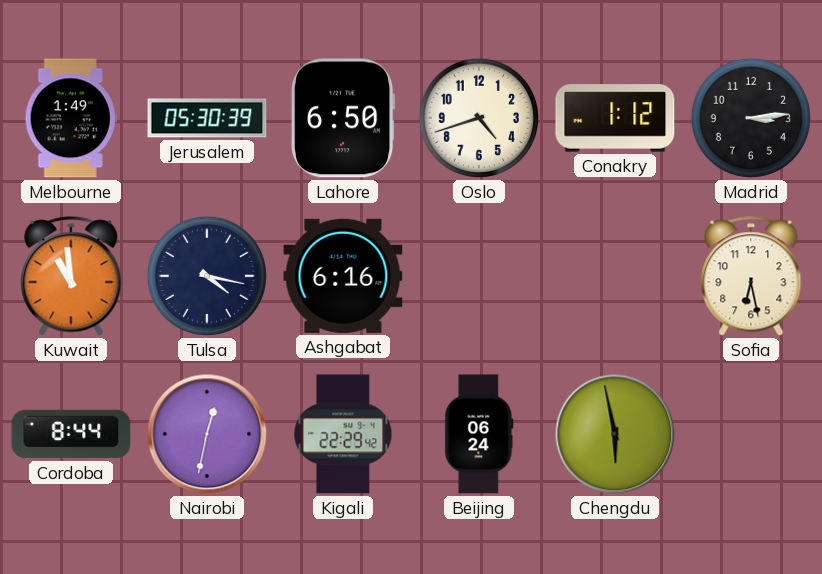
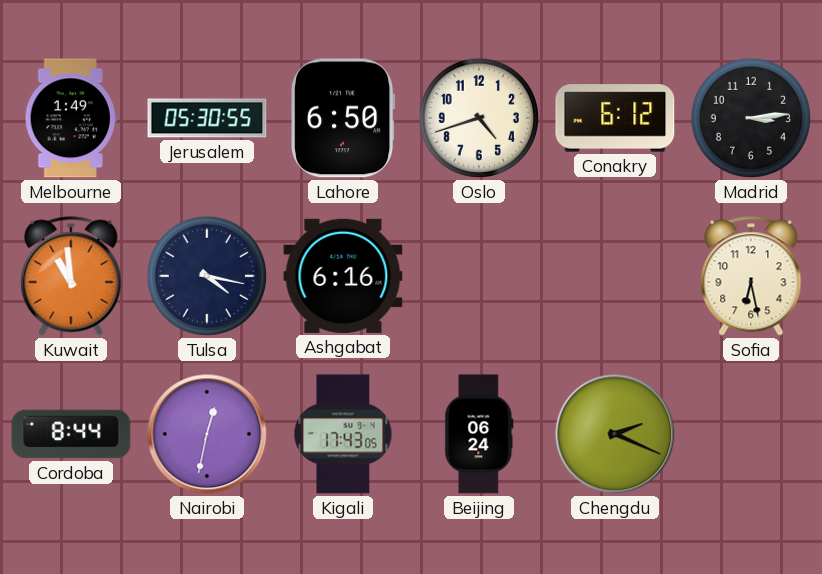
Jerusalem: 05:30:39 -> 05:30:55
Conakry: 1:12 -> 6:12
Kigali: 22:29 -> 17:43
Chengdu: 5:58 -> 2:19
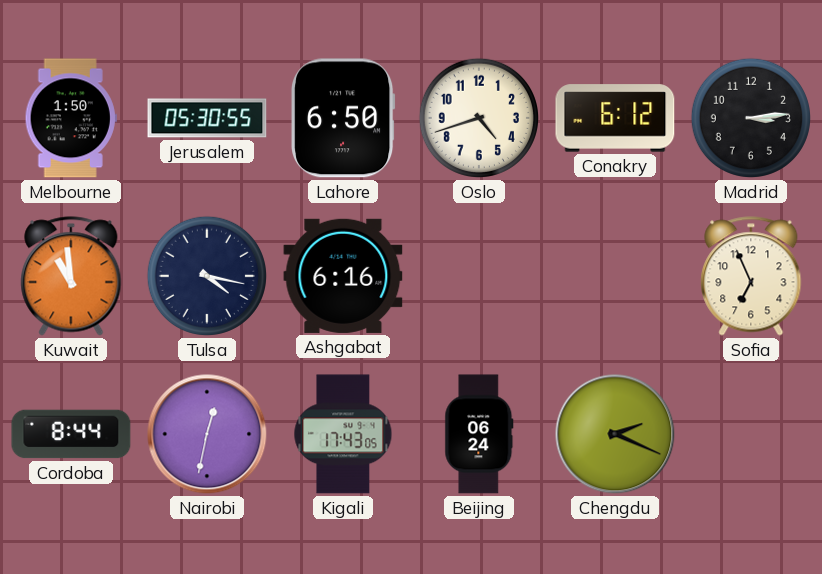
Melbourne: 1:49 -> 1:50
Sofia: 6:28 -> 6:56
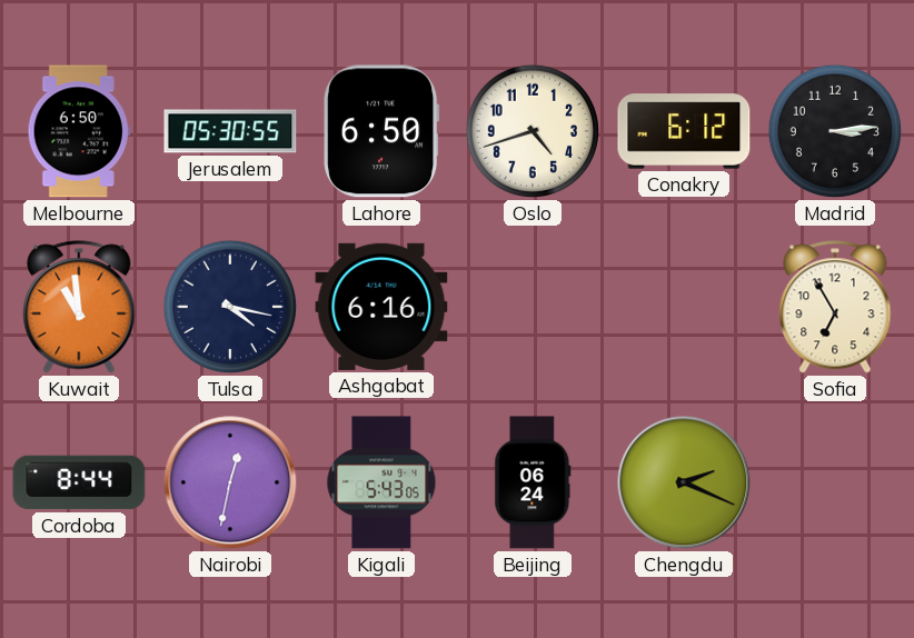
Melbourne: 1:50 -> 6:50
Sofia: 6:56 -> 6:55
Kigali: 17:43 -> 5:43
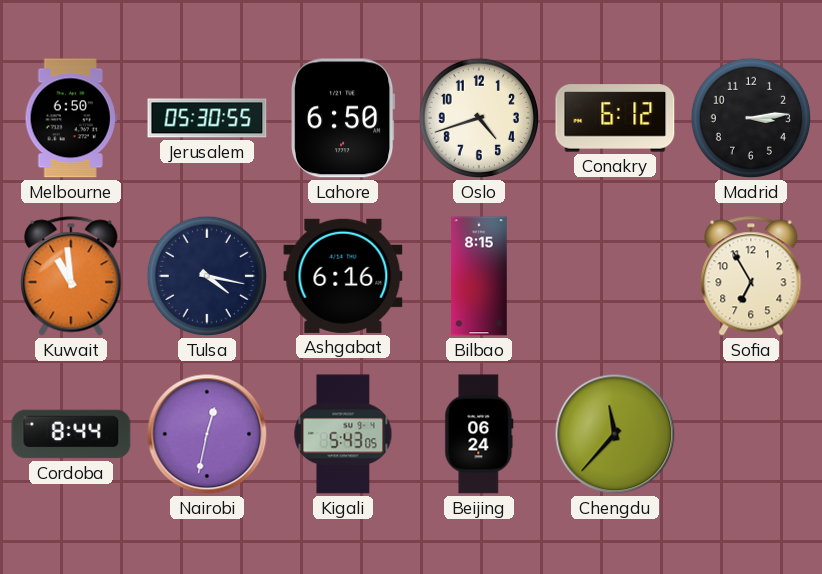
Bilbao: none -> 8:15
Chengdu: 2:19 -> 11:37
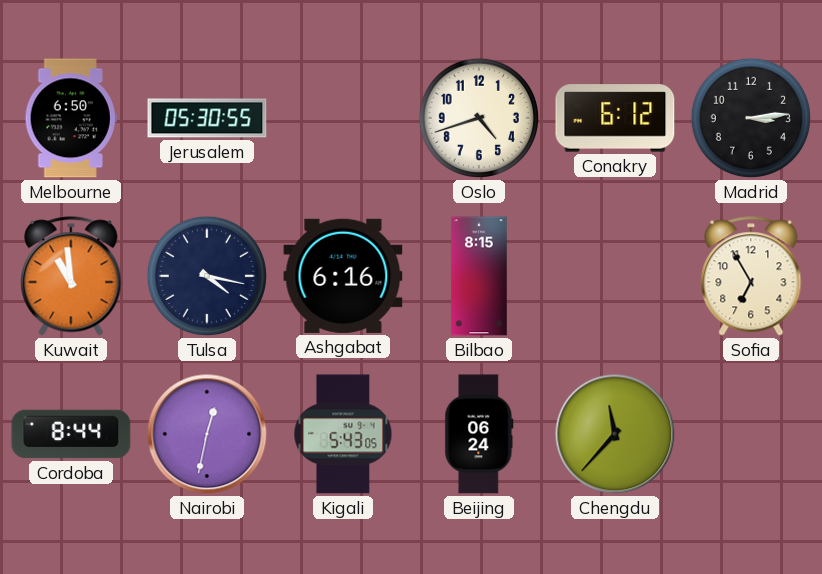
Lahore: 6:50 -> none
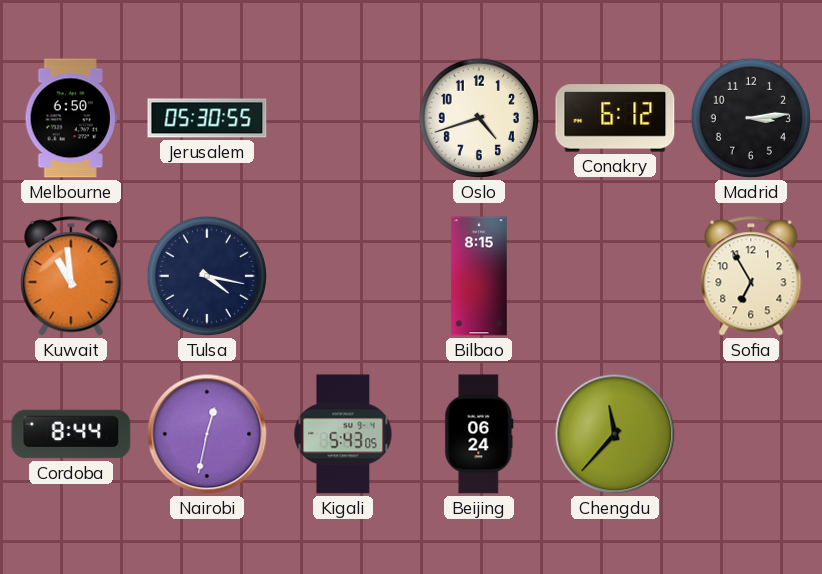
Ashgabat: 6:16 -> none
